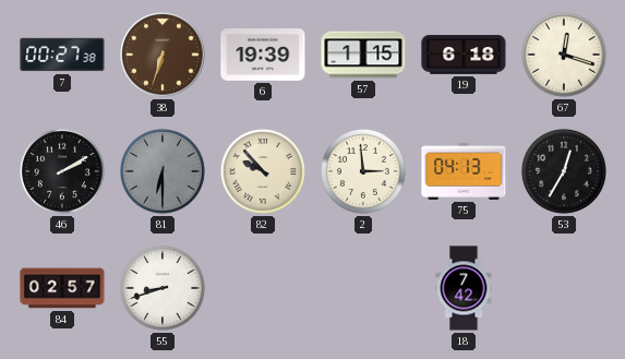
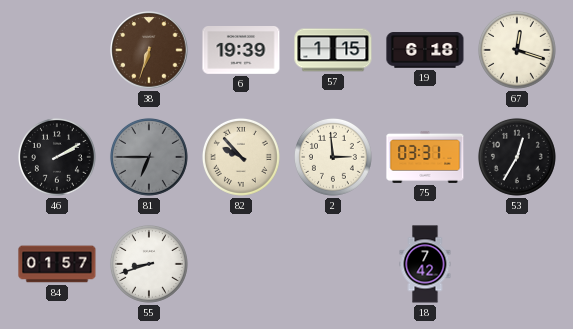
7: 00:27 -> none
81: 6:30 -> 6:45
75: 04:13 -> 03:31
84: 02:57 -> 01:57
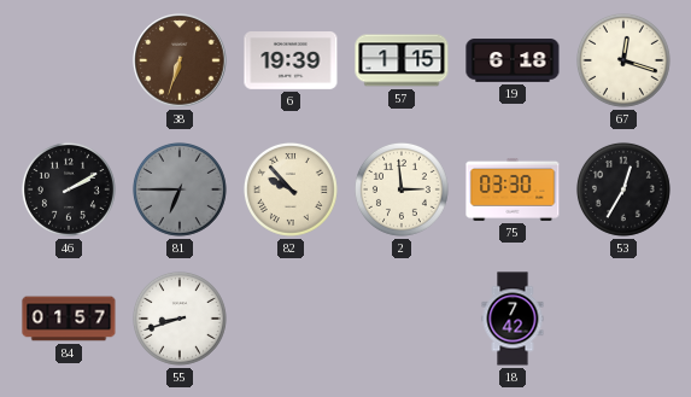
75: 03:31 -> 03:30
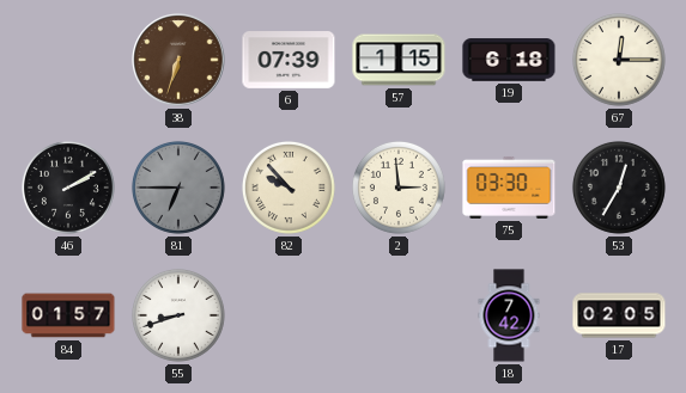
6: 19:39 -> 07:39
67: 12:18 -> 12:15
17: none -> 02:05
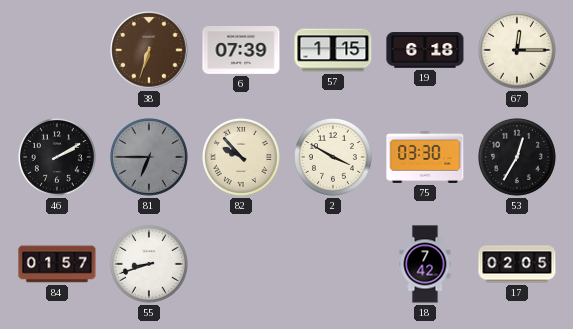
2: 2:59 -> 3:50
